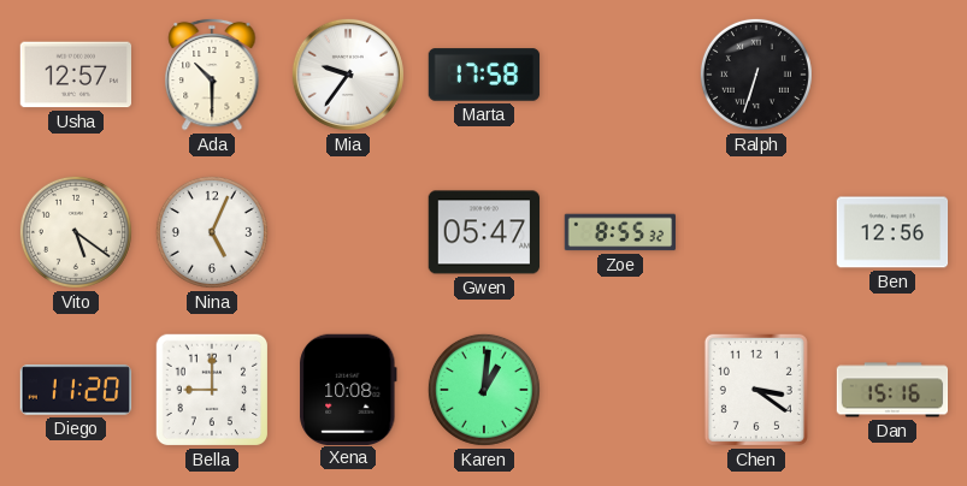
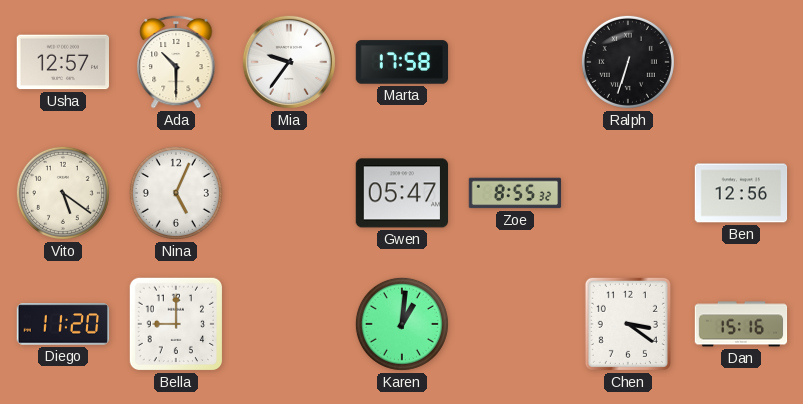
Xena: 10:08 -> none
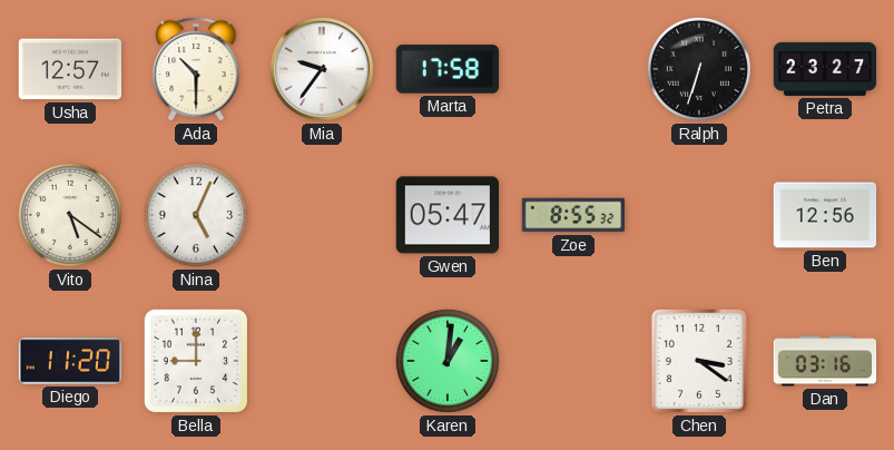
Petra: none -> 23:27
Dan: 15:16 -> 03:16
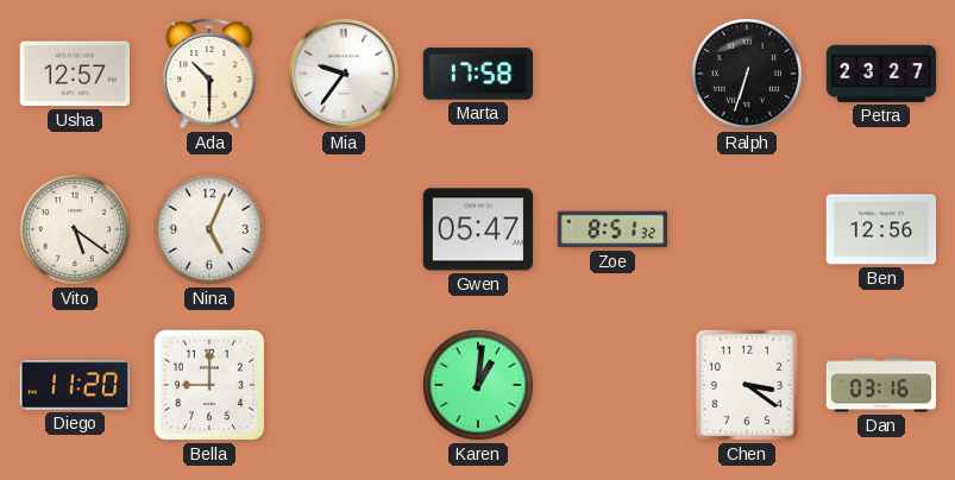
Zoe: 8:55 -> 8:51
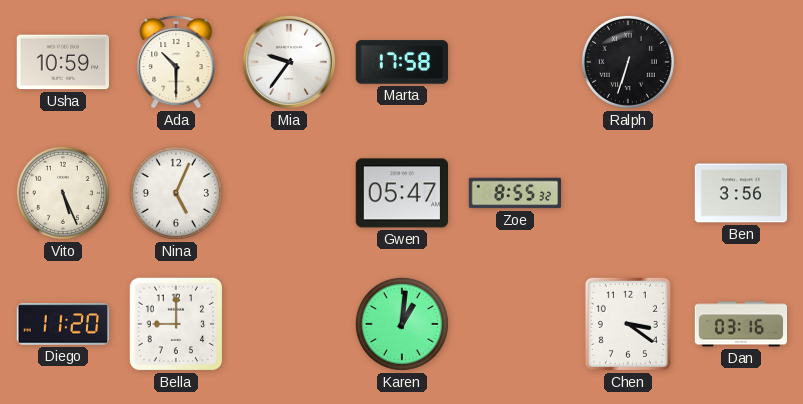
Usha: 12:57 -> 10:59
Petra: 23:27 -> none
Vito: 5:21 -> 5:26
Zoe: 8:51 -> 8:55
Ben: 12:56 -> 3:56
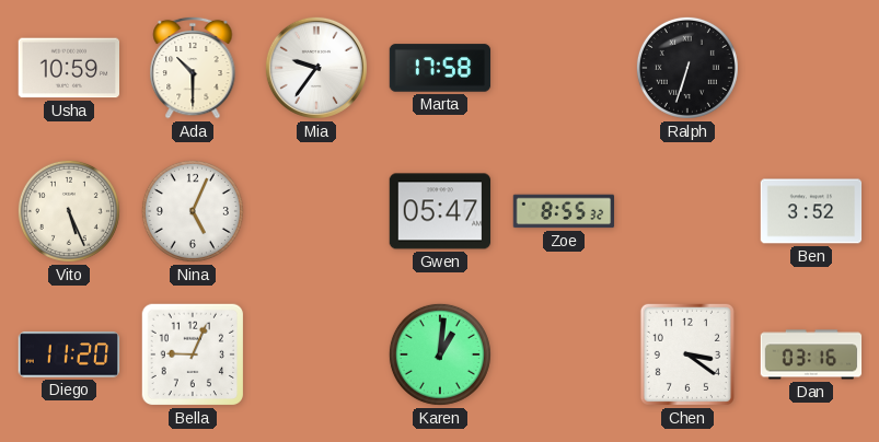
Ben: 3:56 -> 3:52
Bella: 9:00 -> 9:04
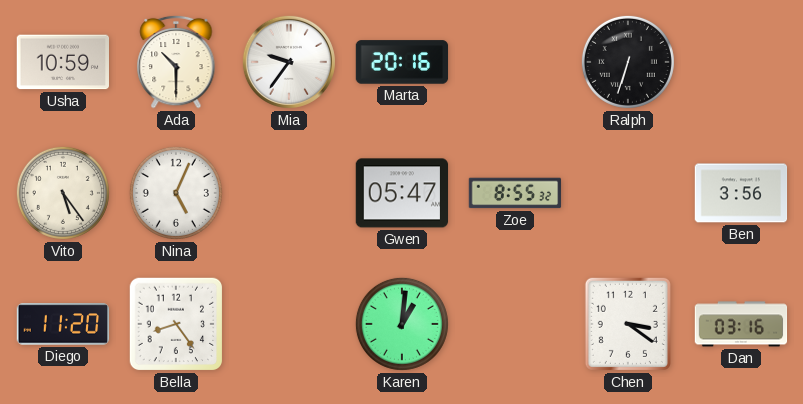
Marta: 17:58 -> 20:16
Vito: 5:26 -> 5:24
Ben: 3:52 -> 3:56
Bella: 9:04 -> 8:24
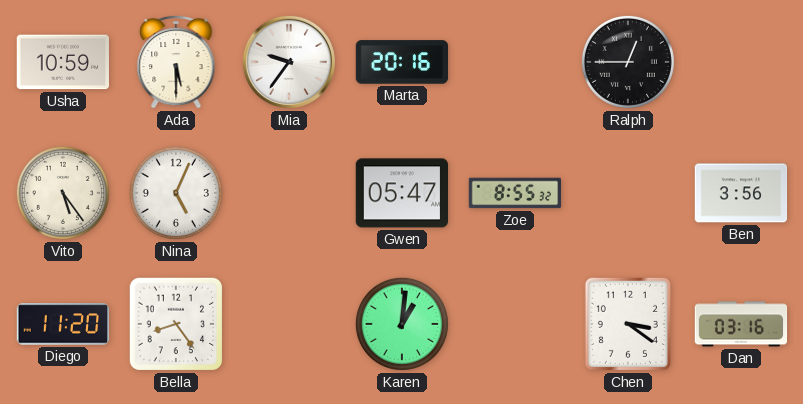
Ada: 10:30 -> 5:30
Ralph: 6:33 -> 12:45
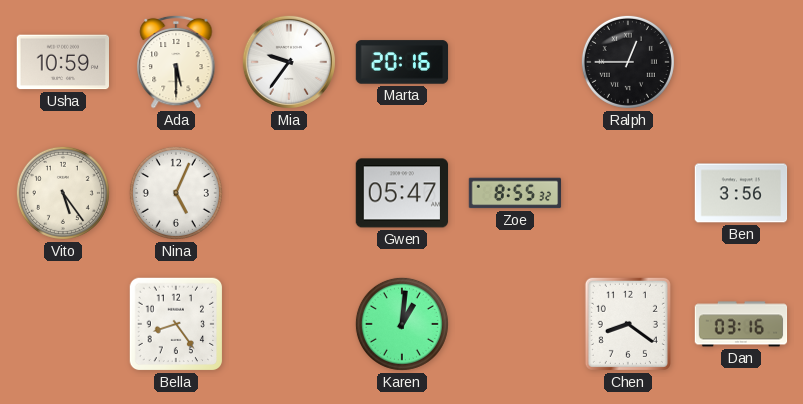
Diego: 11:20 -> none
Chen: 3:21 -> 8:21
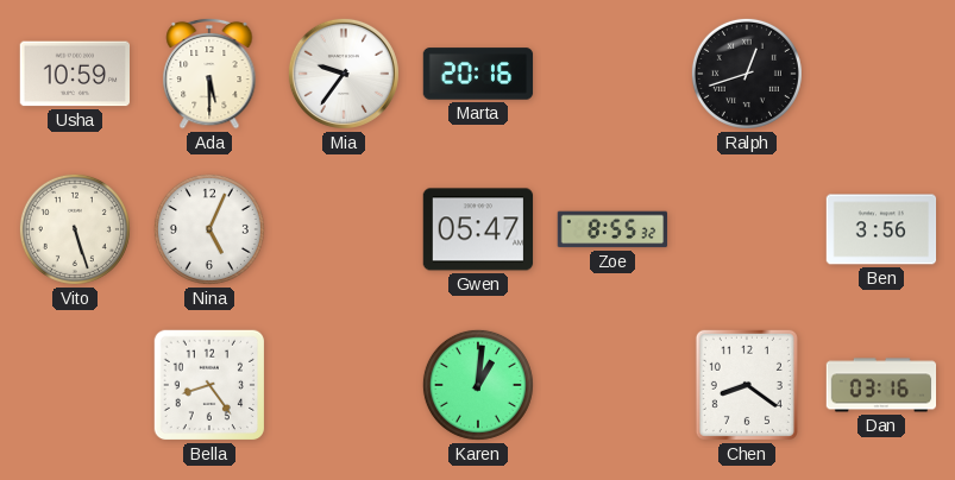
Ralph: 12:45 -> 12:42
Vito: 5:24 -> 5:27
